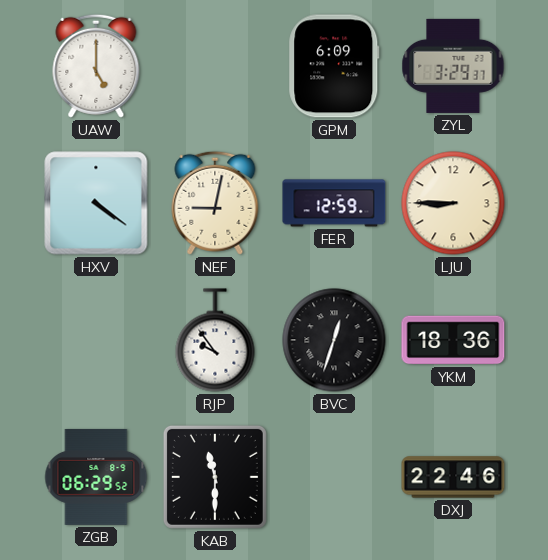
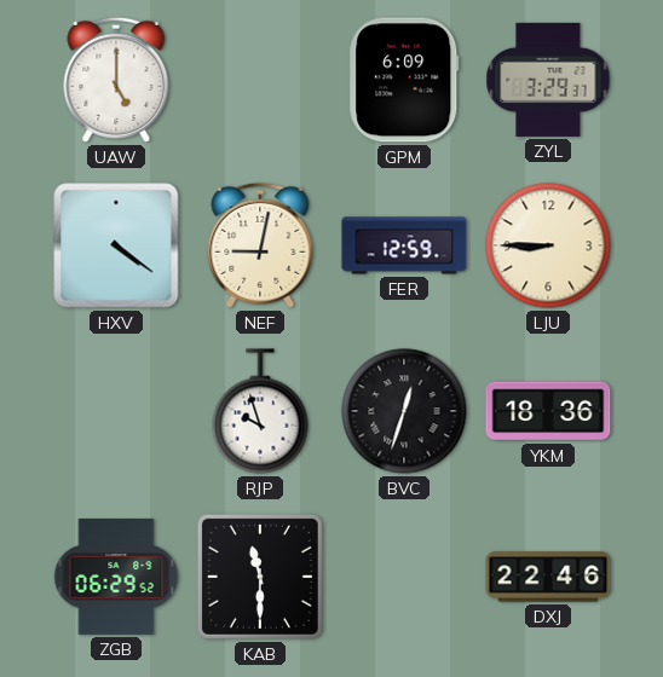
RJP: 9:54 -> 9:57
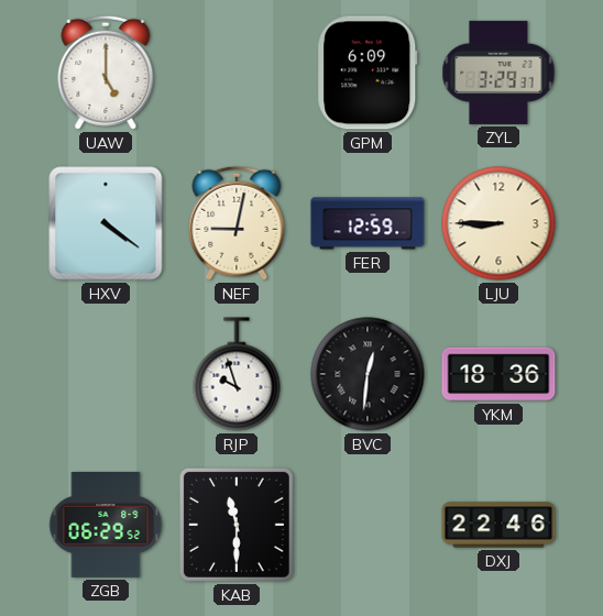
BVC: 12:33 -> 12:31
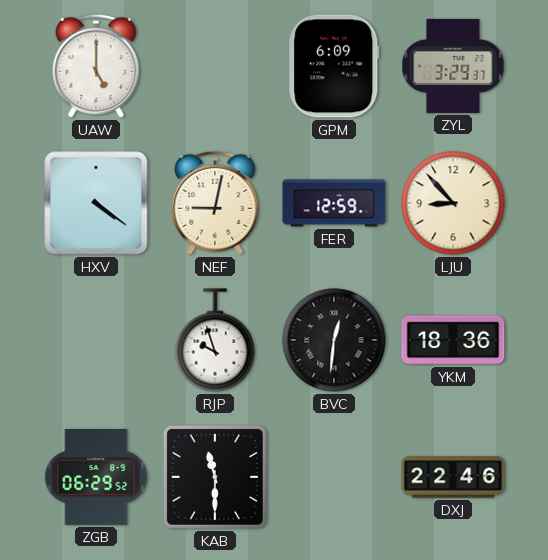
LJU: 8:45 -> 8:53
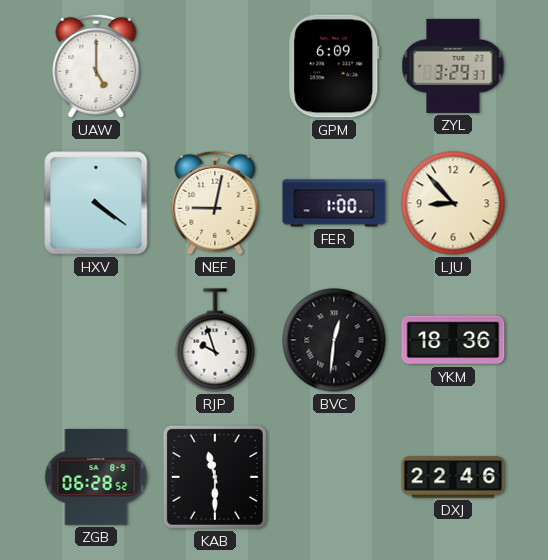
FER: 12:59 -> 1:00
ZGB: 06:29 -> 06:28
